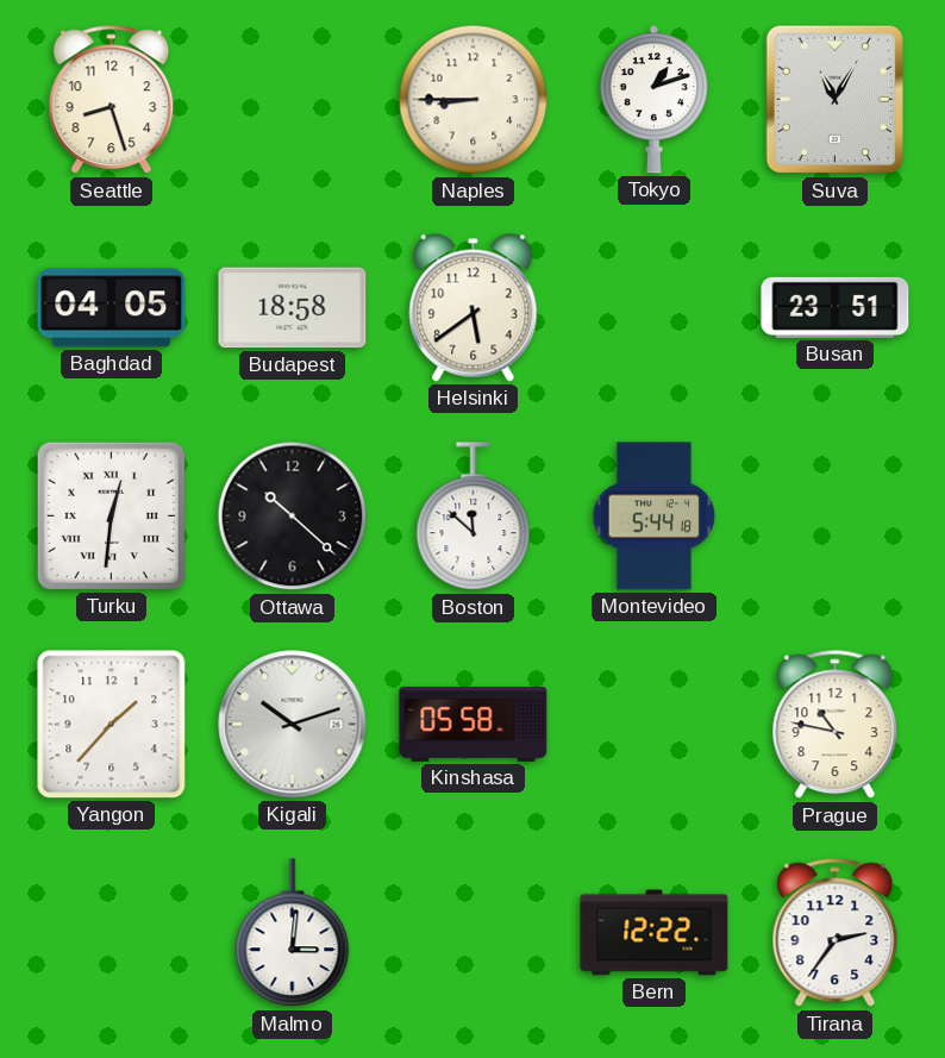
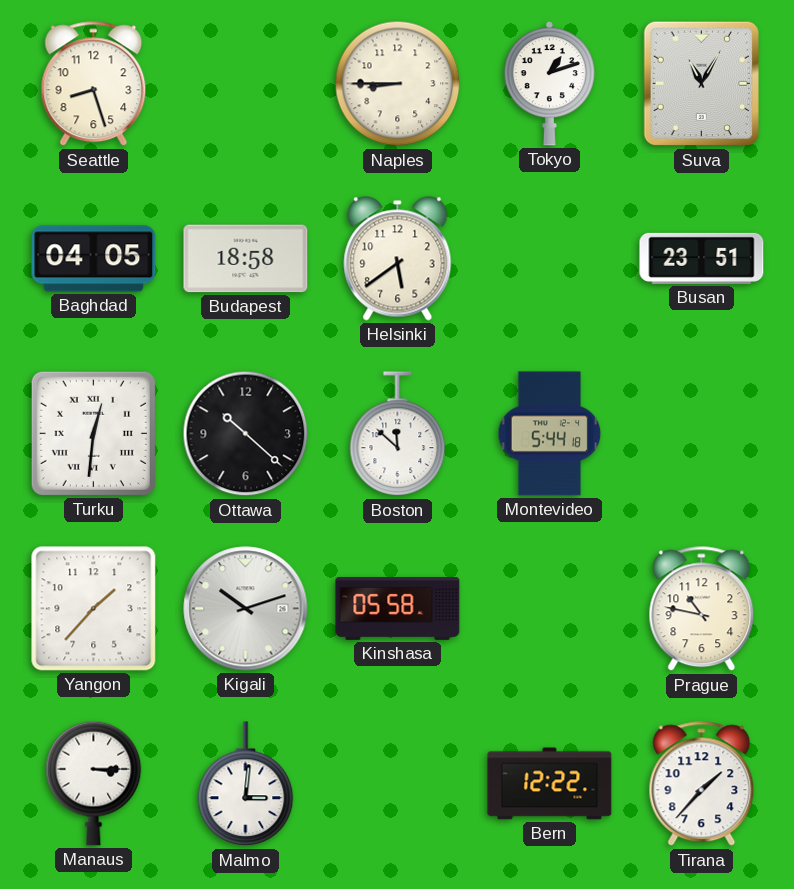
Manaus: none -> 3:15
Tirana: 2:36 -> 1:37
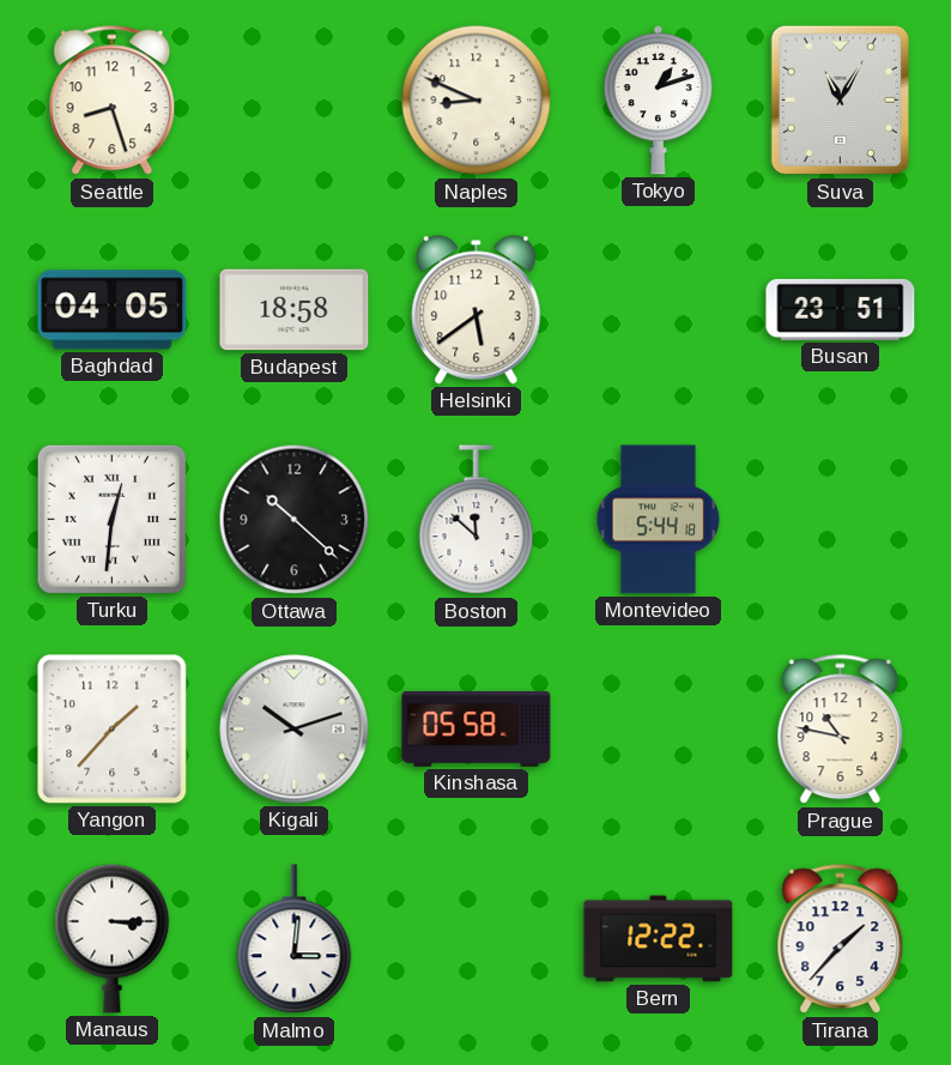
Naples: 8:45 -> 8:49
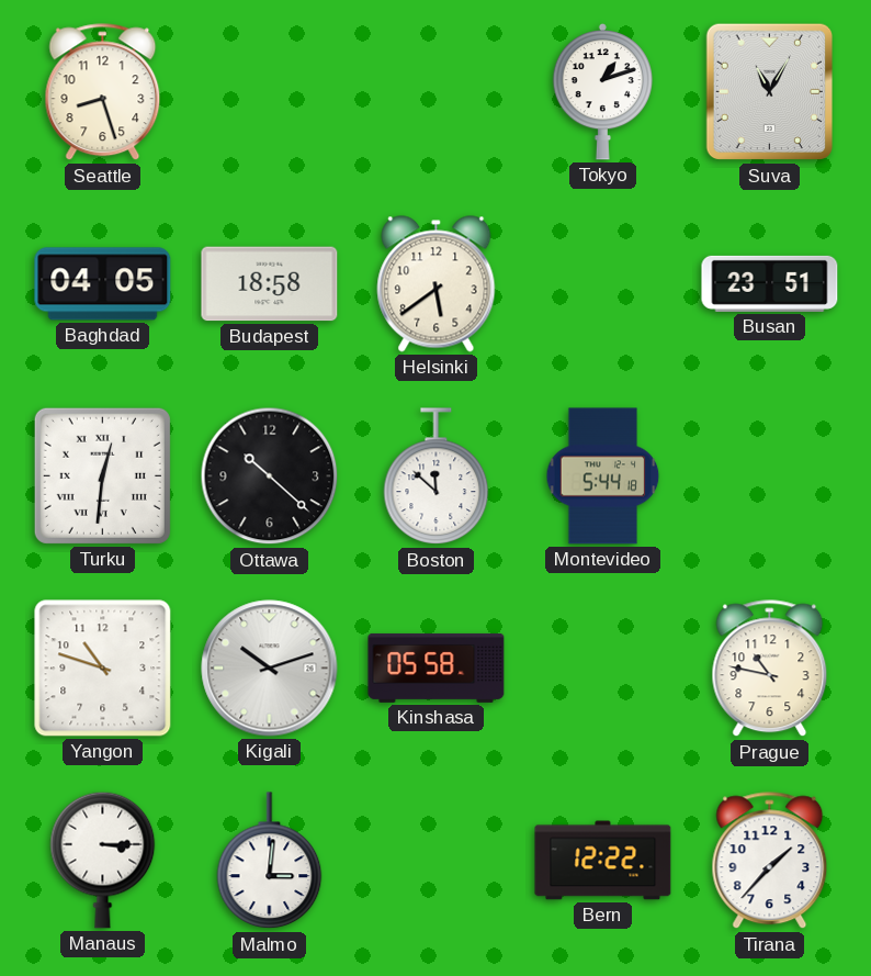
Naples: 8:49 -> none
Yangon: 1:37 -> 10:48
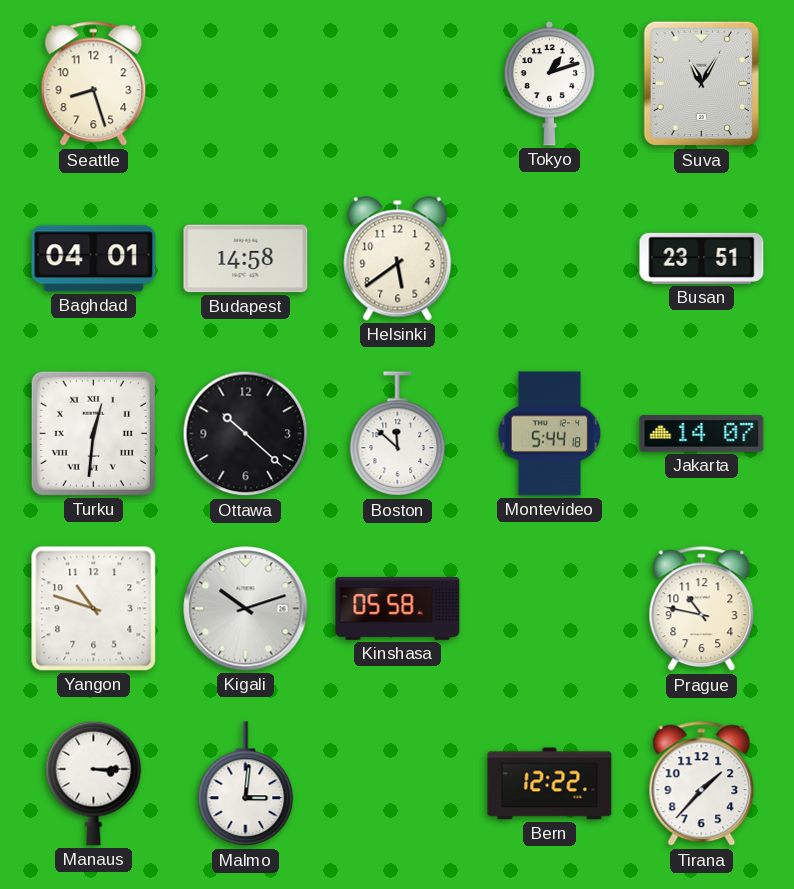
Baghdad: 04:05 -> 04:01
Budapest: 18:58 -> 14:58
Jakarta: none -> 14:07
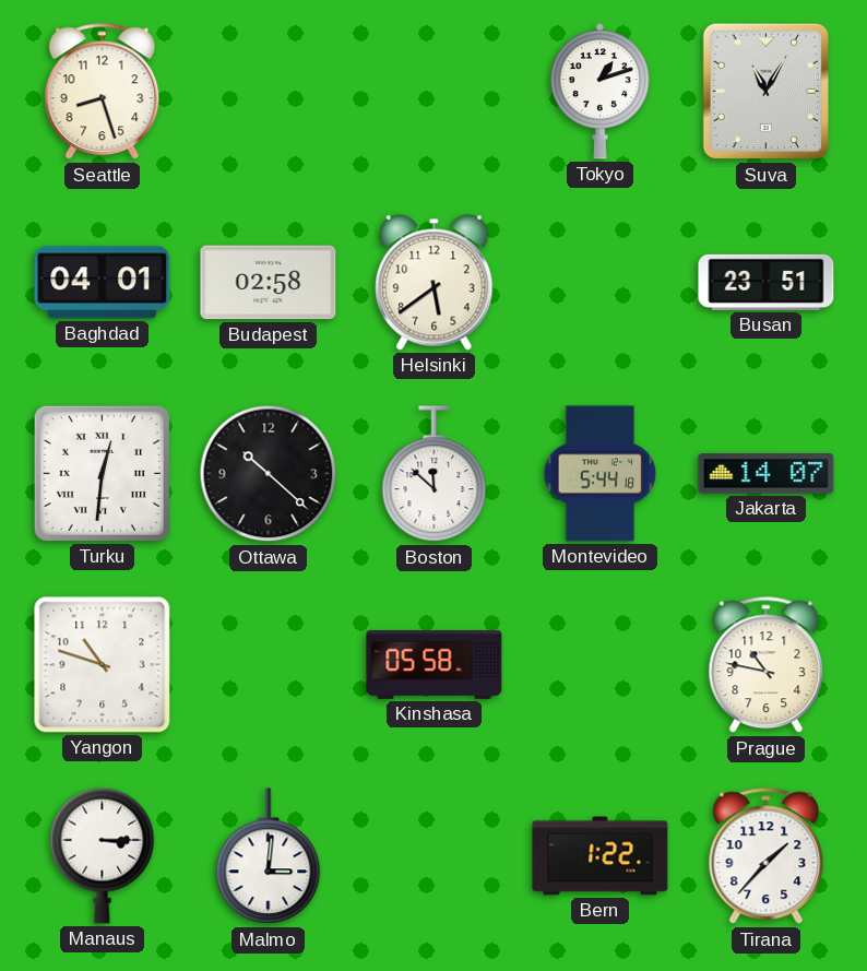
Budapest: 14:58 -> 02:58
Kigali: 10:12 -> none
Bern: 12:22 -> 1:22
